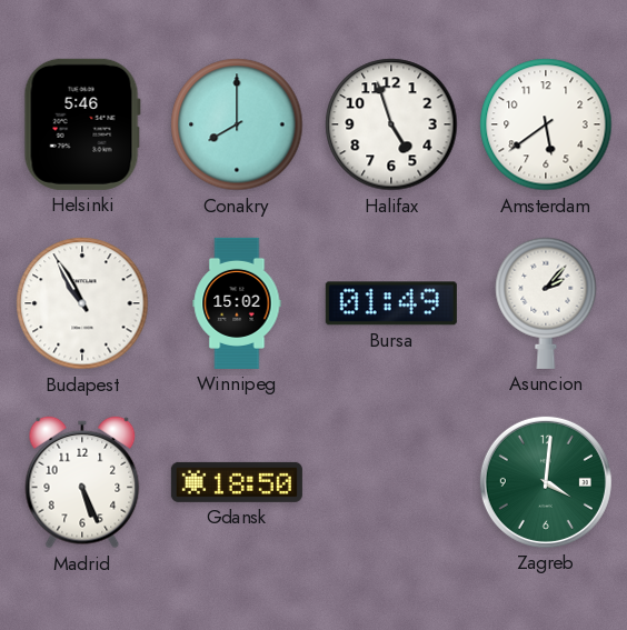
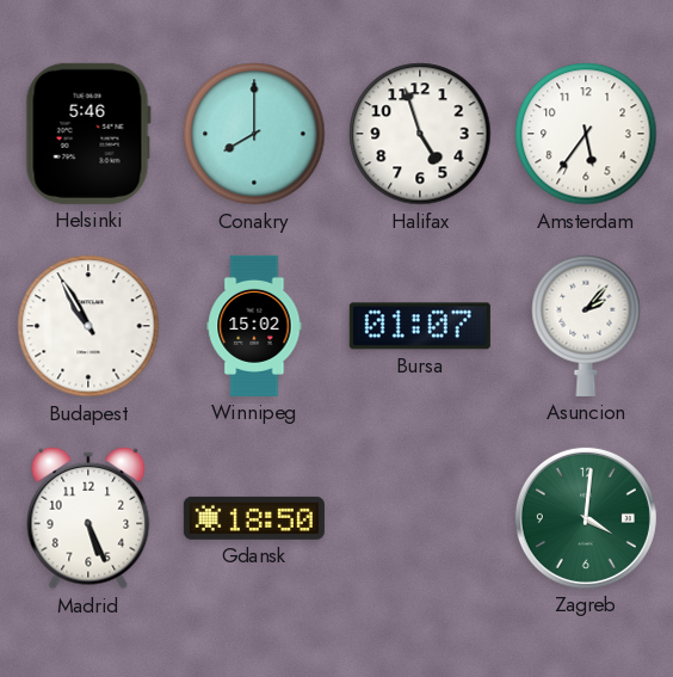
Amsterdam: 5:39 -> 5:36
Bursa: 01:49 -> 01:07
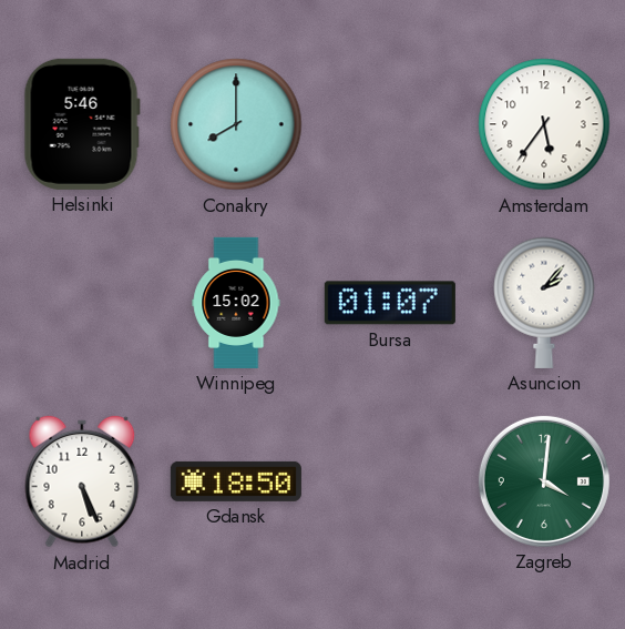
Halifax: 4:57 -> none
Budapest: 10:55 -> none
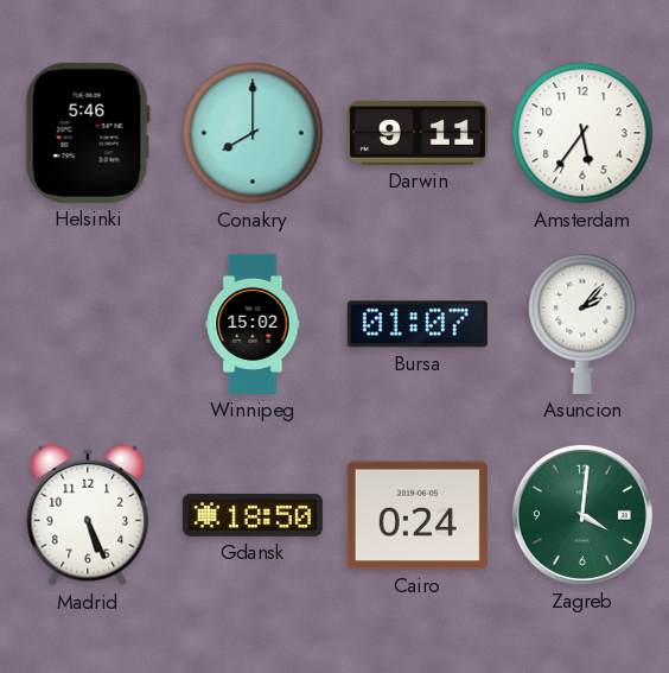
Darwin: none -> 9:11
Cairo: none -> 0:24
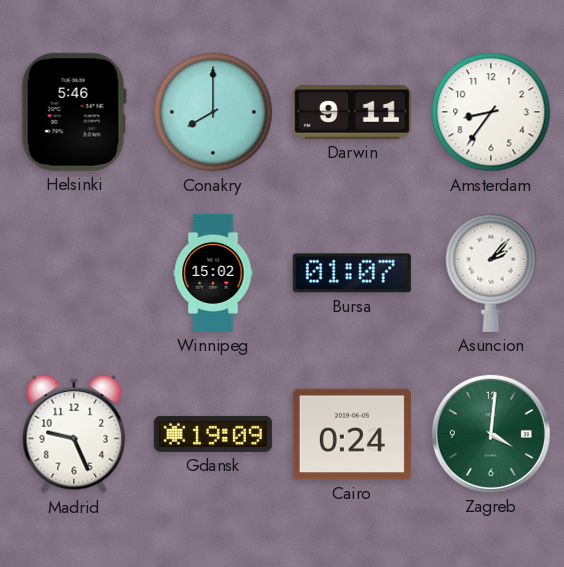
Amsterdam: 5:36 -> 8:36
Madrid: 5:26 -> 9:26
Gdansk: 18:50 -> 19:09
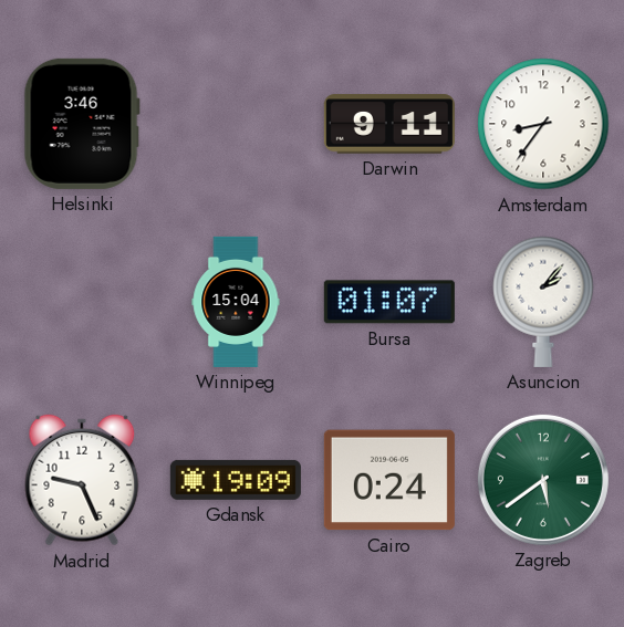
Helsinki: 5:46 -> 3:46
Conakry: 8:00 -> none
Winnipeg: 15:02 -> 15:04
Zagreb: 4:01 -> 5:39
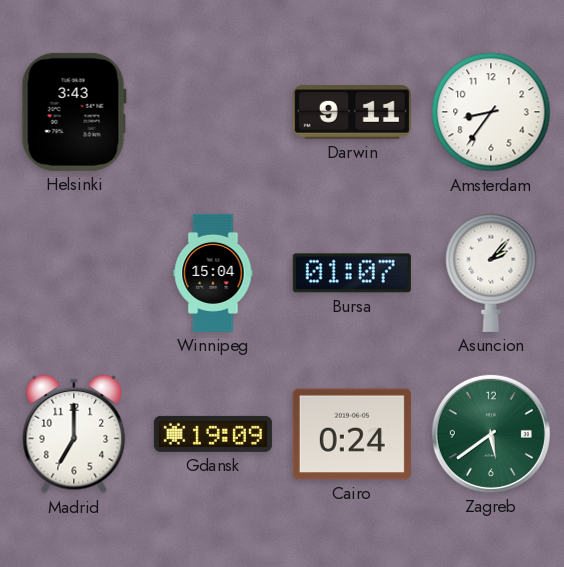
Helsinki: 3:46 -> 3:43
Madrid: 9:26 -> 7:00
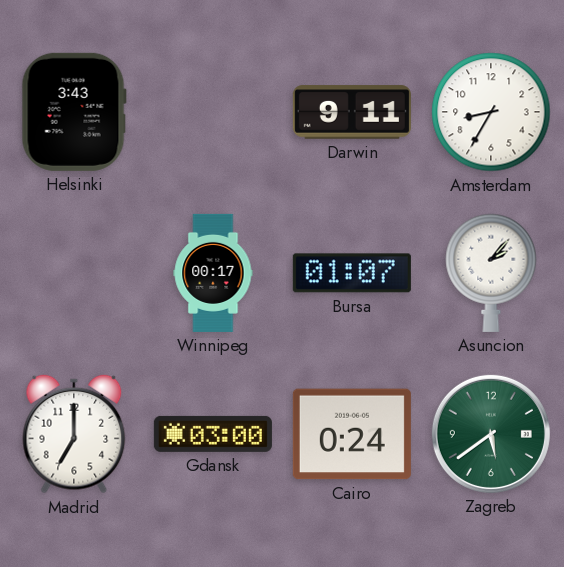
Amsterdam: 8:36 -> 8:35
Winnipeg: 15:04 -> 00:17
Gdansk: 19:09 -> 03:00
